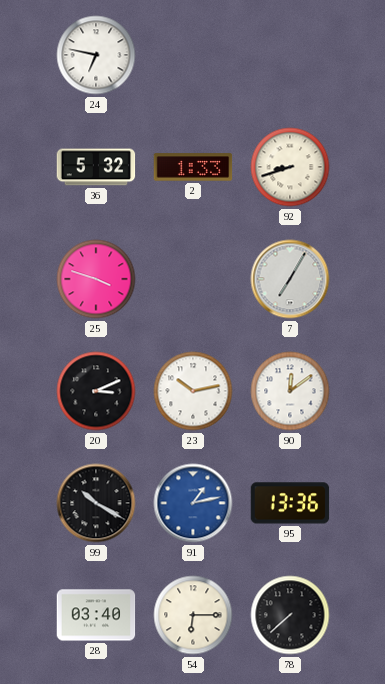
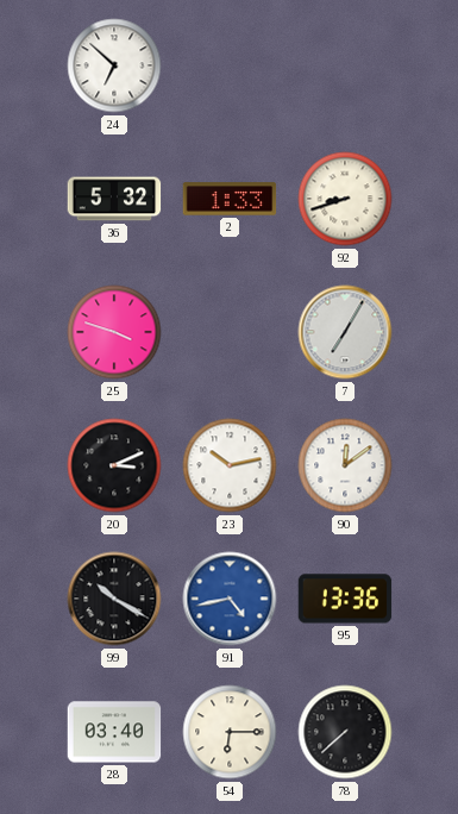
24: 6:47 -> 6:52
91: 1:13 -> 4:43
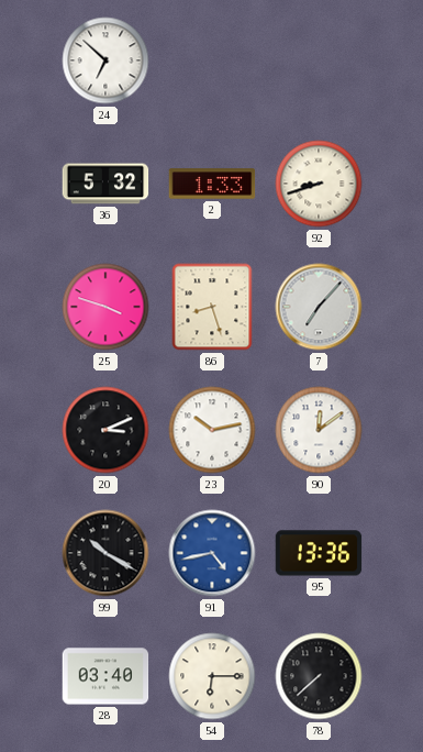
86: none -> 8:27
7: 7:05 -> 7:07
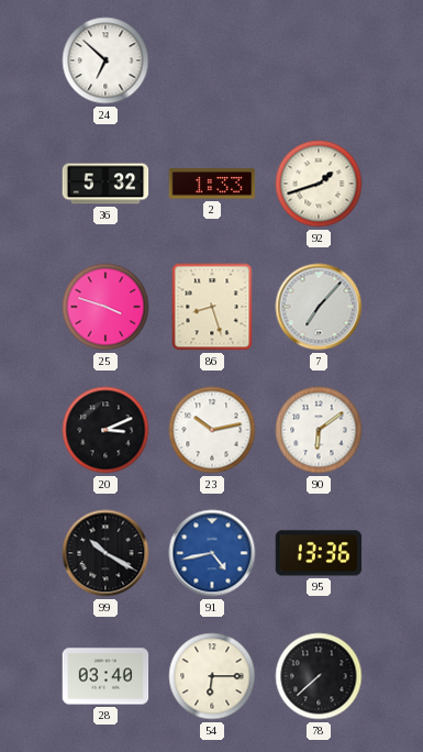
92: 8:42 -> 1:42
90: 12:09 -> 6:09
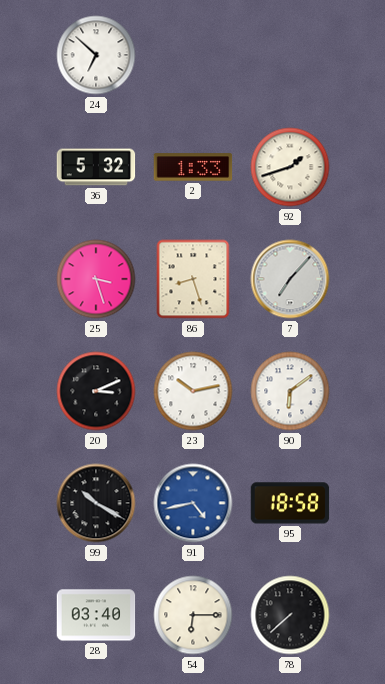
25: 3:48 -> 3:27
95: 13:36 -> 18:58
